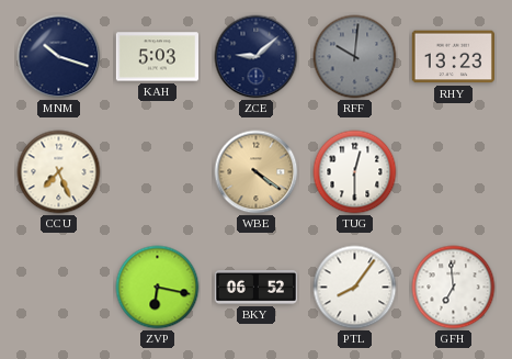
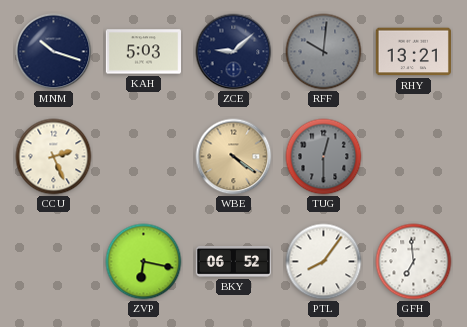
RHY: 13:23 -> 13:21
CCU: 7:26 -> 2:26
TUG dial: white -> grey
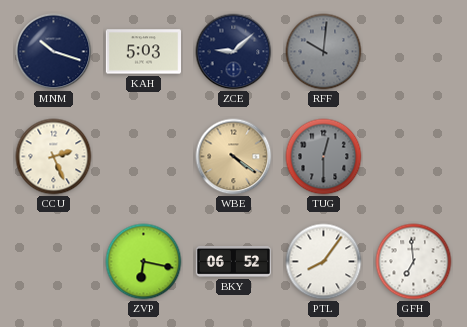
RHY: 13:21 -> none
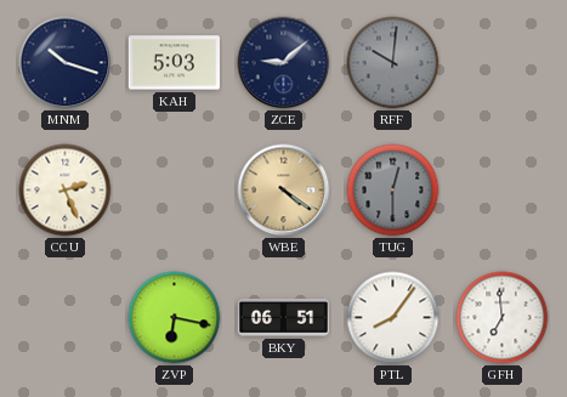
BKY: 06:52 -> 06:51
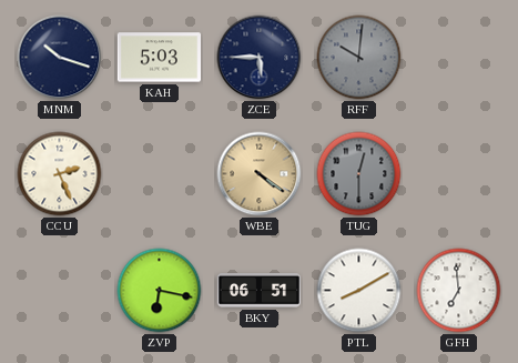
ZCE: 9:08 -> 5:45
PTL: 8:06 -> 8:10
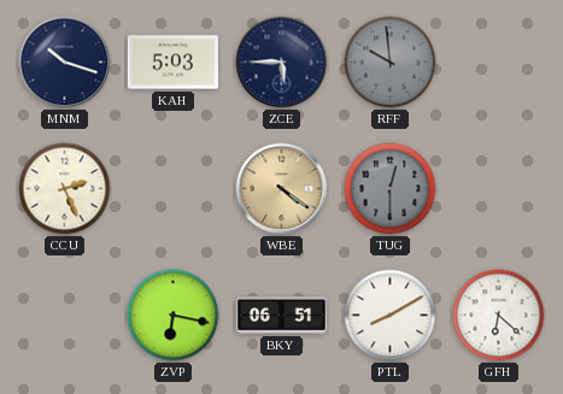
RFF: 10:01 -> 9:59
GFH: 6:59 -> 6:22
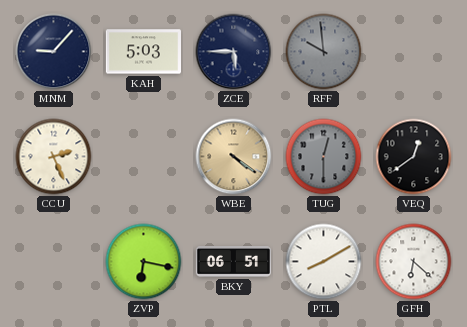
MNM: 10:18 -> 9:07
VEQ: none -> 12:39
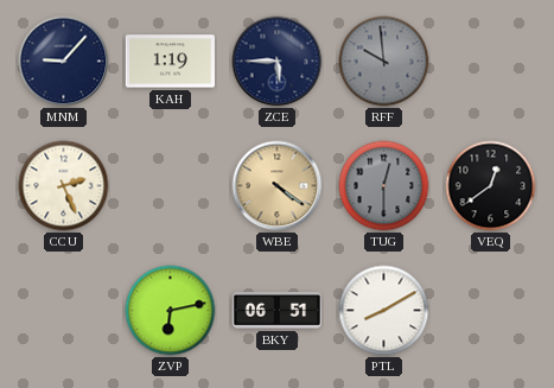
KAH: 5:03 -> 1:19
ZVP: 6:17 -> 6:13
GFH: 6:22 -> none
